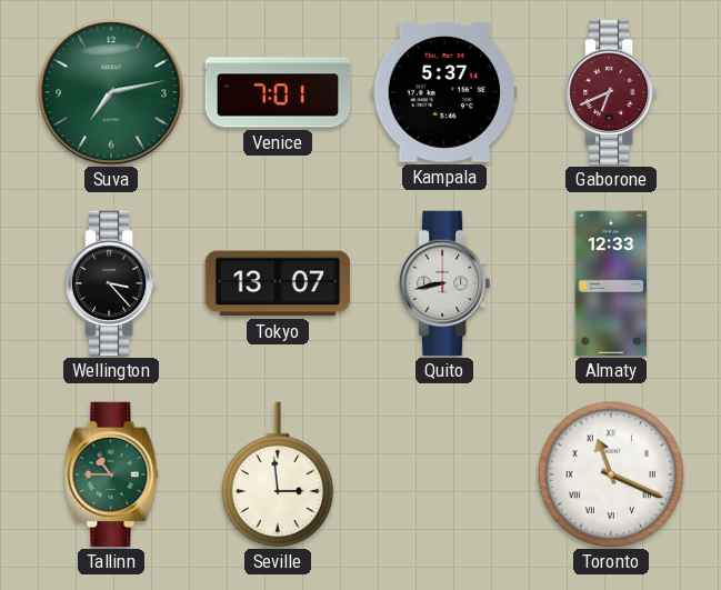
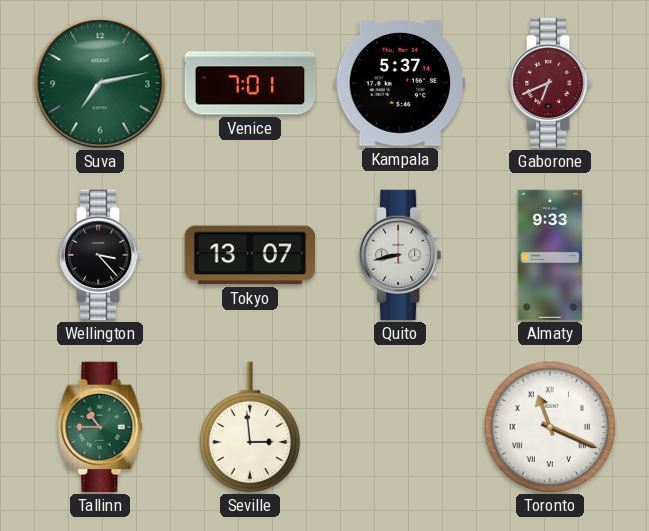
Almaty: 12:33 -> 9:33
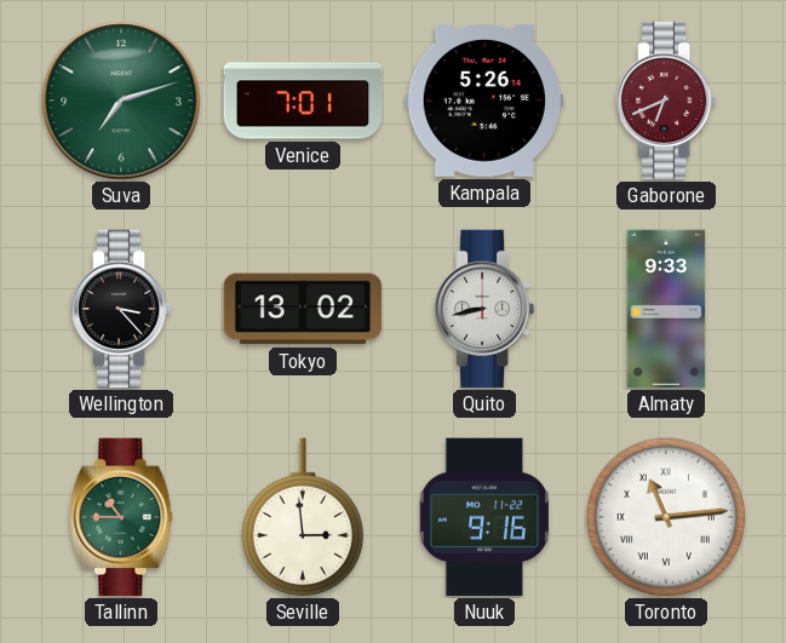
Suva: 7:13 -> 7:12
Kampala: 5:37 -> 5:26
Tokyo: 13:07 -> 13:02
Nuuk: none -> 9:16
Toronto: 11:19 -> 11:14
